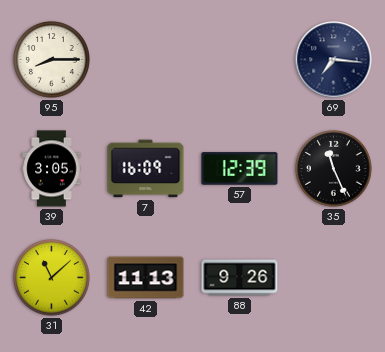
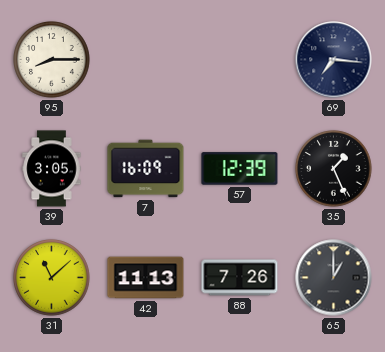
35: 11:26 -> 1:26
88: 9:26 -> 7:26
65: none -> 1:00
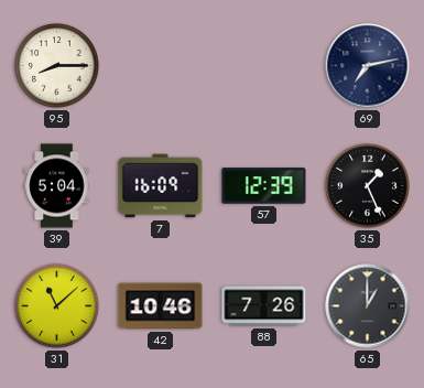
69: 7:16 -> 7:13
39: 3:05 -> 5:04
42: 11:13 -> 10:46
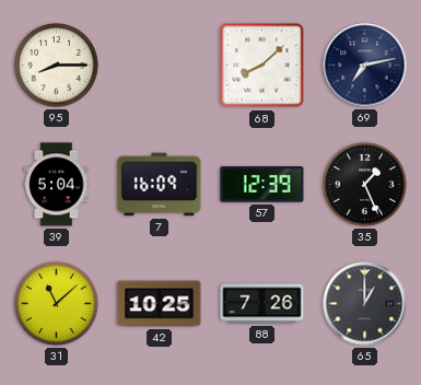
68: none -> 8:08
42: 10:46 -> 10:25
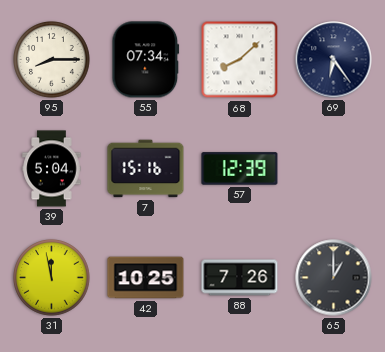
55: none -> 07:34
69: 7:13 -> 6:24
7: 16:09 -> 15:16
35: 1:26 -> none
31: 11:08 -> 11:58
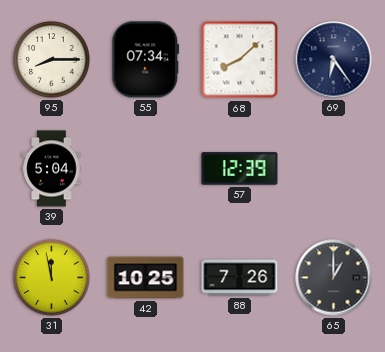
7: 15:16 -> none
